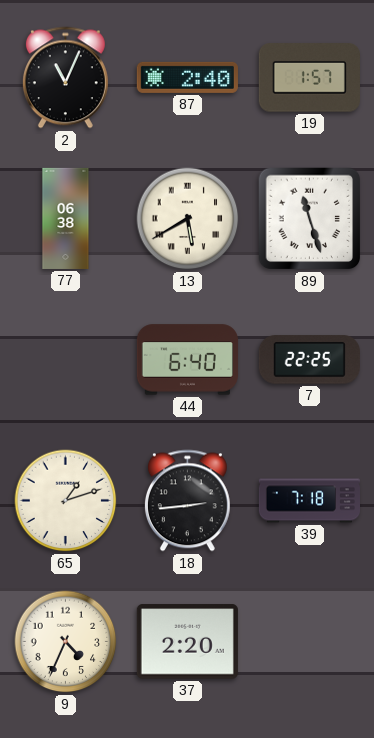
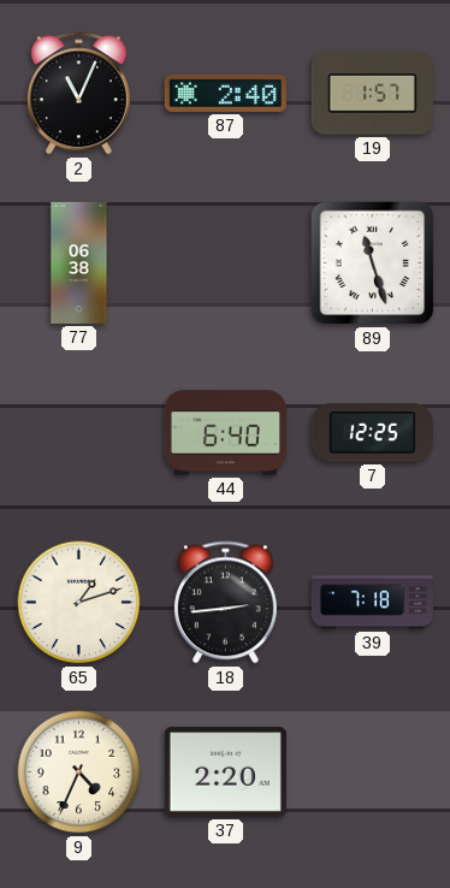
13: 5:40 -> none
7: 22:25 -> 12:25
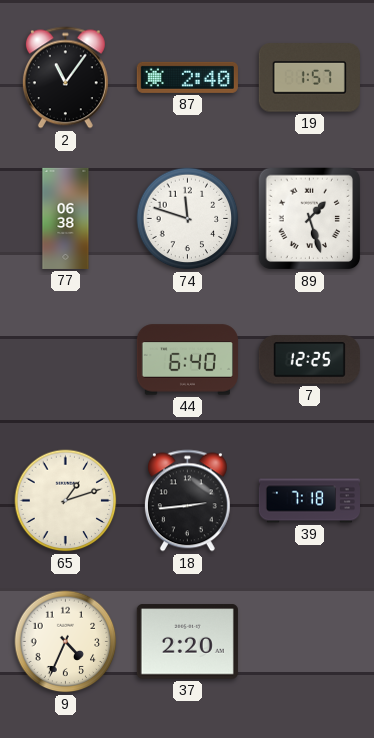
2: 11:04 -> 11:06
74: none -> 11:48
89: 11:27 -> 1:27
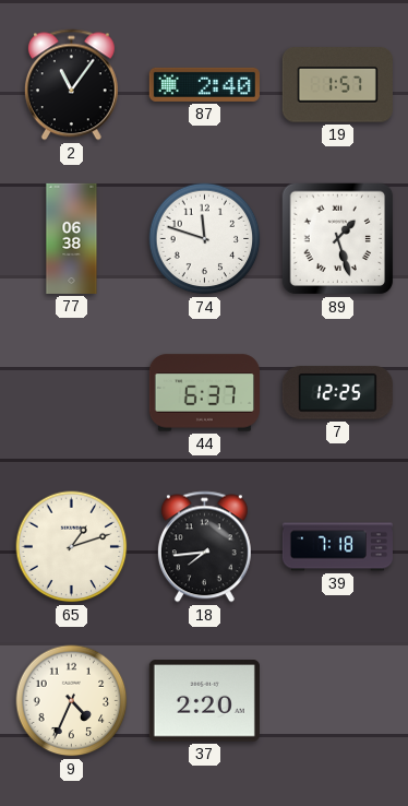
44: 6:40 -> 6:37
18: 2:44 -> 7:44
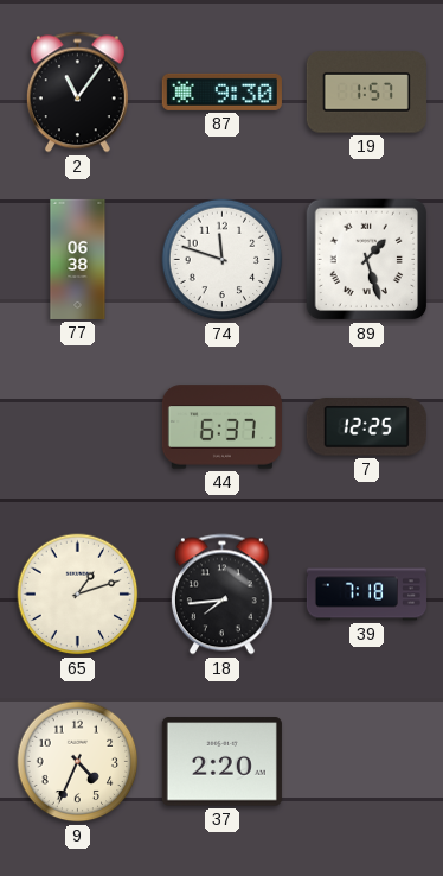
87: 2:40 -> 9:30
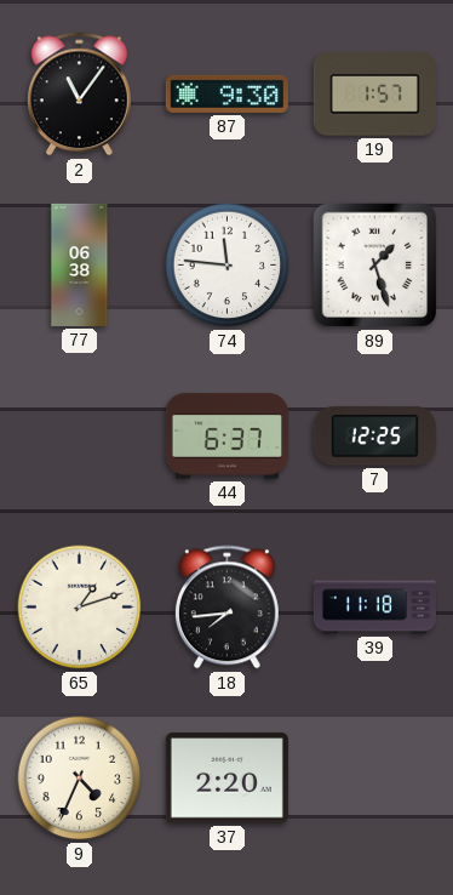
74: 11:48 -> 11:46
39: 7:18 -> 11:18
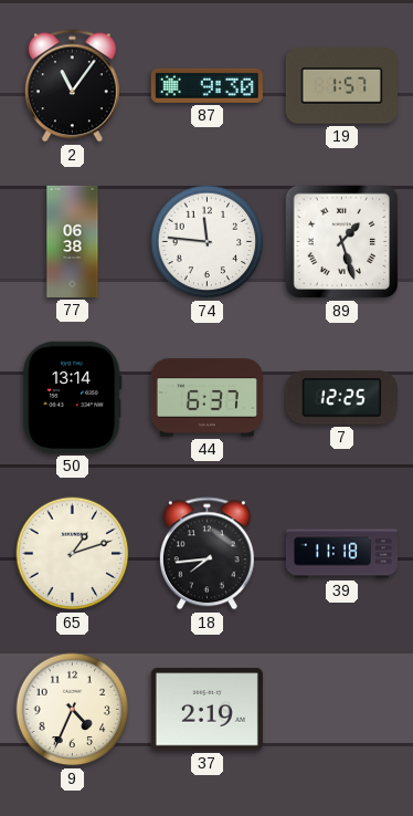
50: none -> 13:14
37: 2:20 -> 2:19
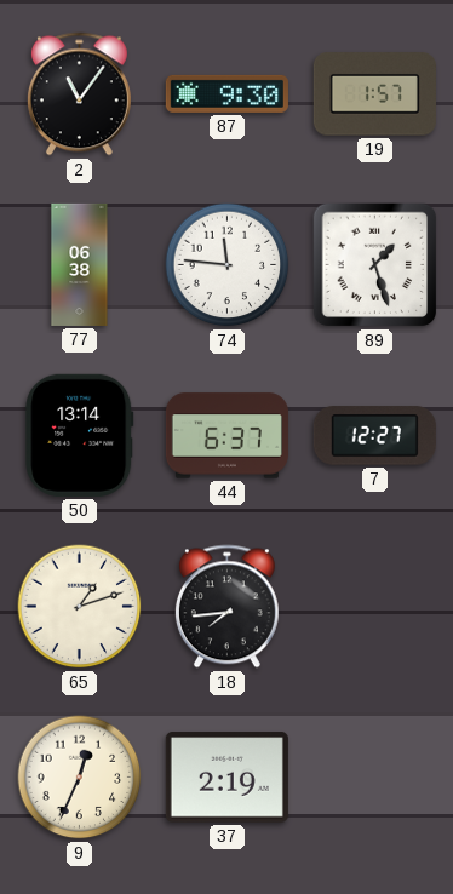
7: 12:25 -> 12:27
39: 11:18 -> none
9: 4:34 -> 12:34
